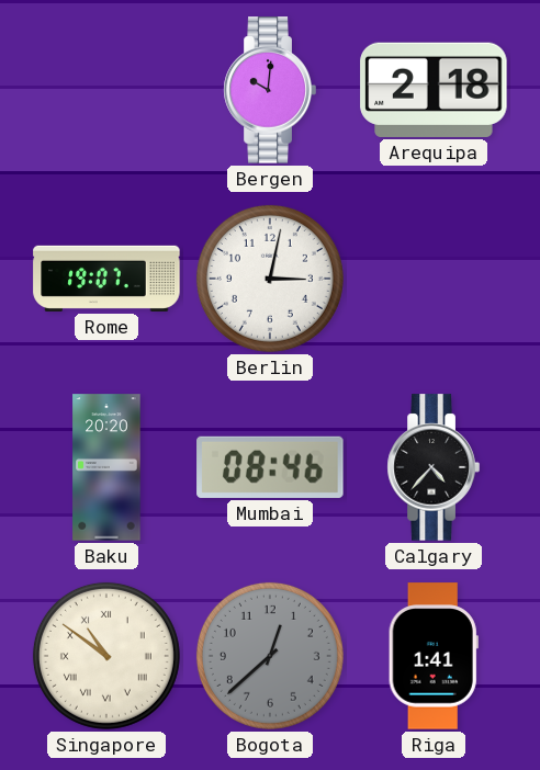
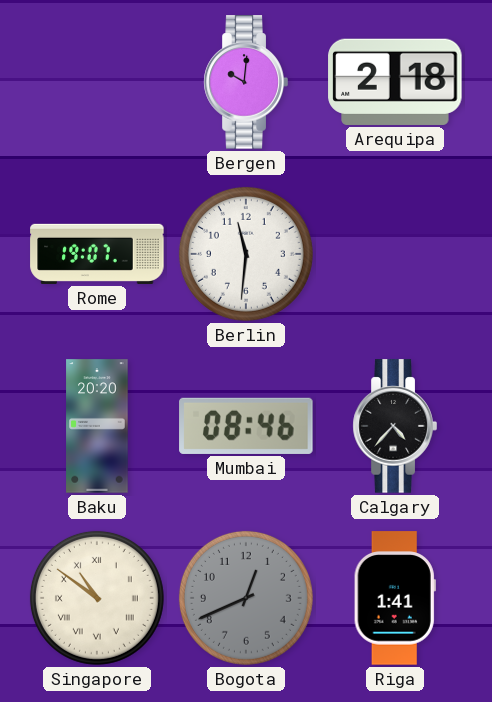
Berlin: 3:02 -> 11:31
Bogota: 12:38 -> 12:41
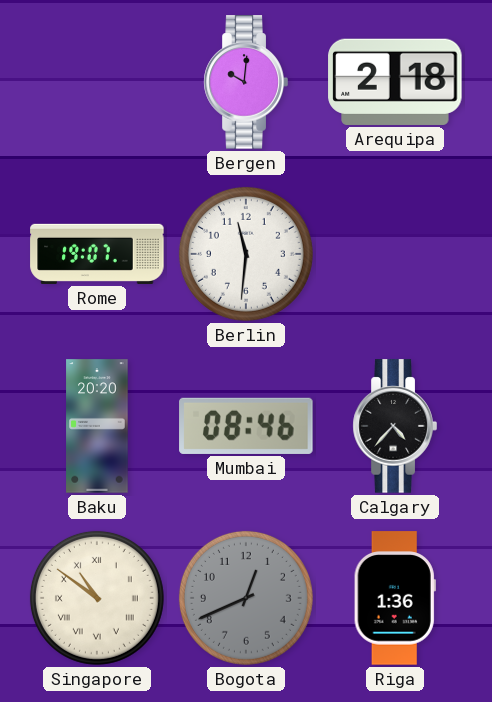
Riga: 1:41 -> 1:36
